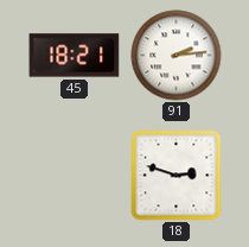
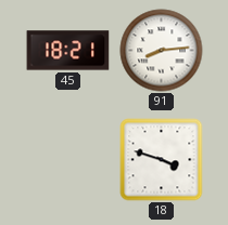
91: 2:14 -> 8:14
18: 2:48 -> 3:48
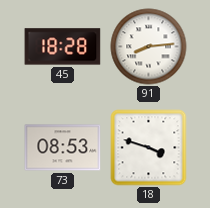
45: 18:21 -> 18:28
73: none -> 08:53
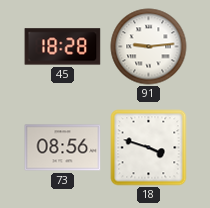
91: 8:14 -> 9:14
73: 08:53 -> 08:56
